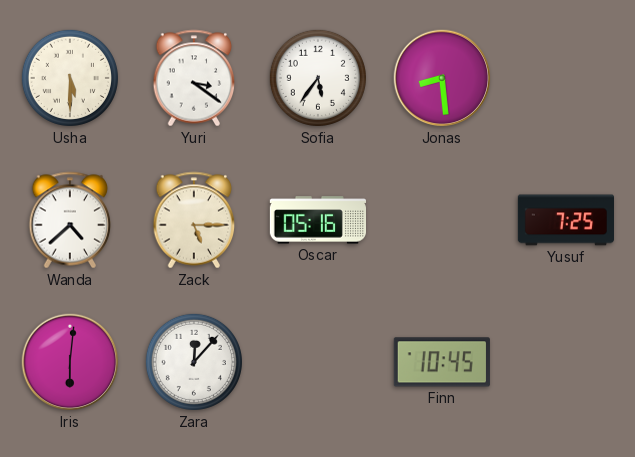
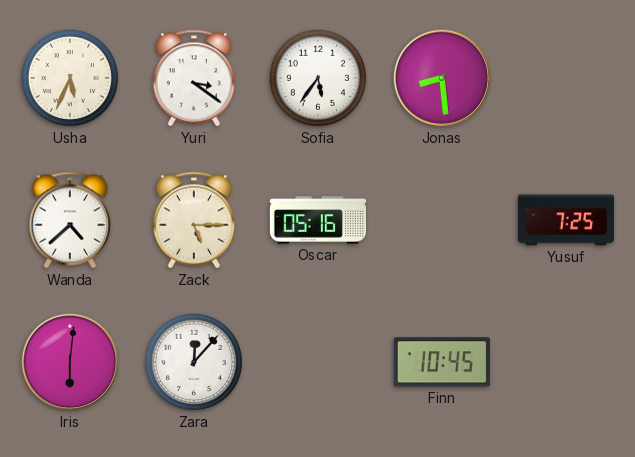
Usha: 5:30 -> 5:34
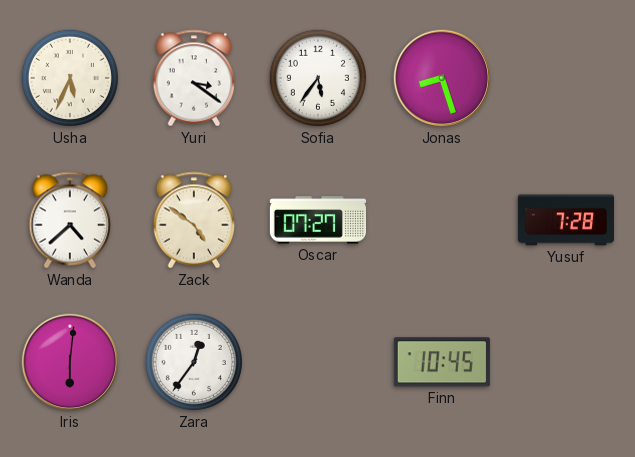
Jonas: 8:29 -> 8:27
Zack: 5:15 -> 4:51
Oscar: 05:16 -> 07:27
Yusuf: 7:25 -> 7:28
Zara: 12:07 -> 12:36
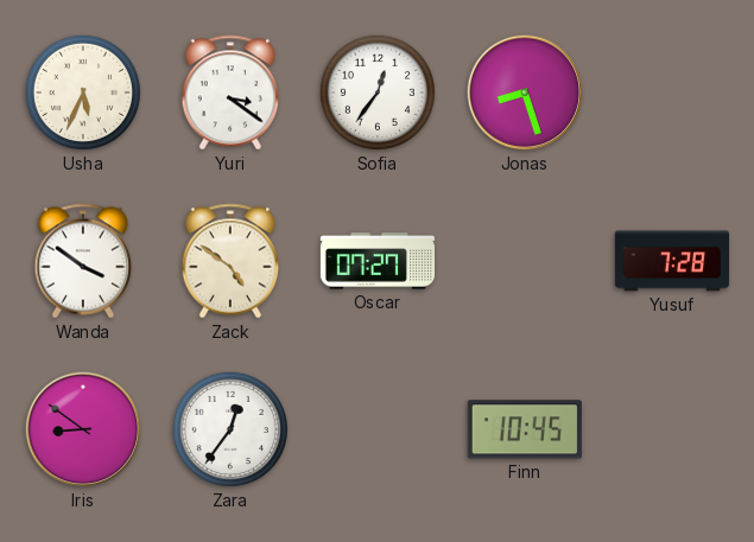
Sofia: 5:36 -> 12:36
Wanda: 4:38 -> 3:51
Iris: 6:01 -> 8:51
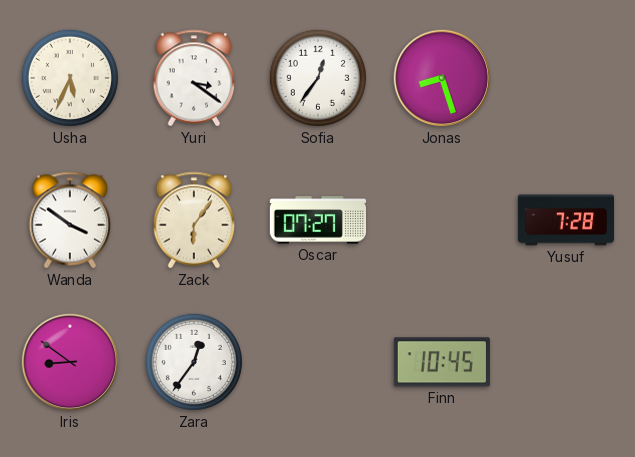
Zack: 4:51 -> 6:06
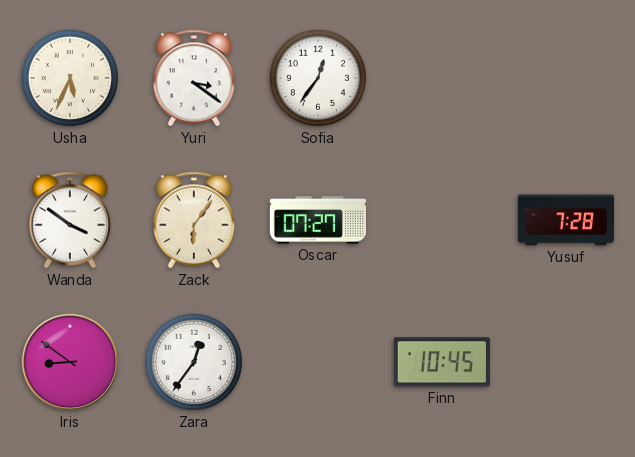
Jonas: 8:27 -> none
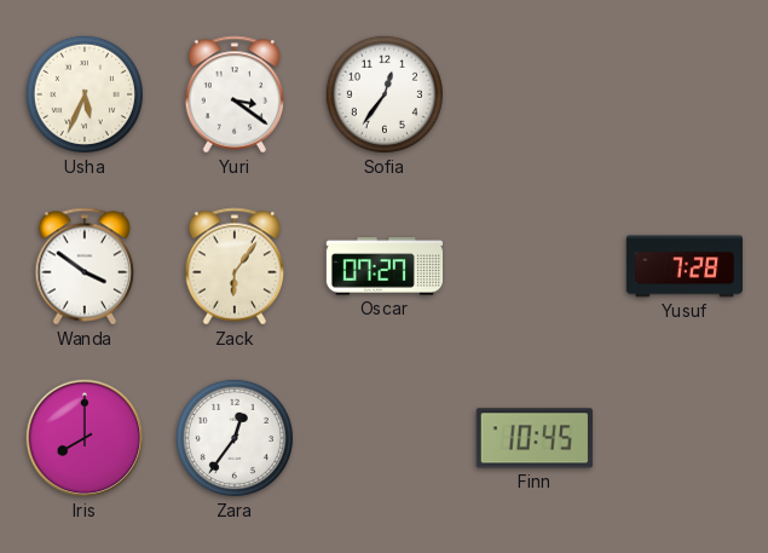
Iris: 8:51 -> 8:00
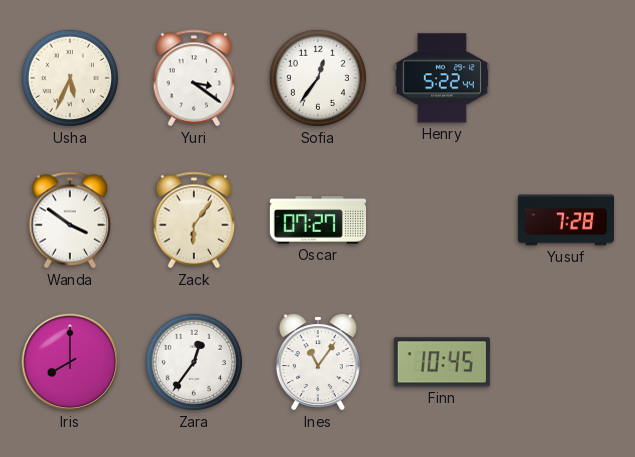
Henry: none -> 5:22
Ines: none -> 11:06
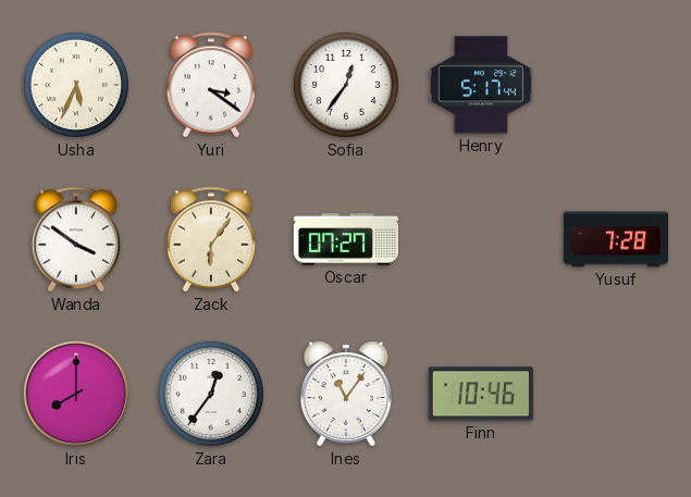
Henry: 5:22 -> 5:17
Finn: 10:45 -> 10:46
